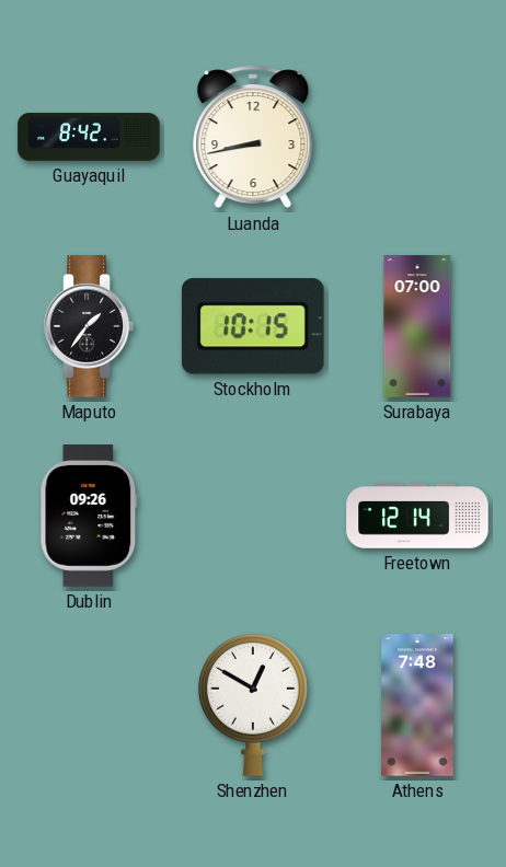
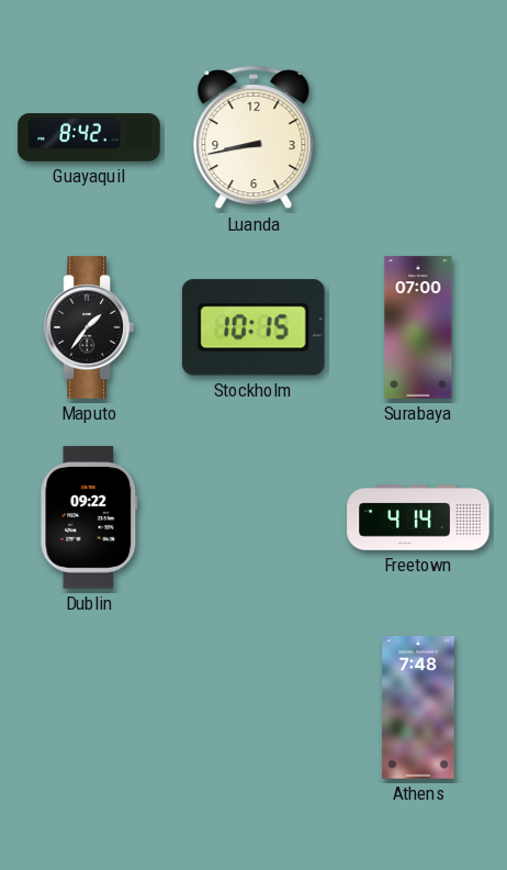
Dublin: 09:26 -> 09:22
Freetown: 12:14 -> 4:14
Shenzhen: 12:50 -> none
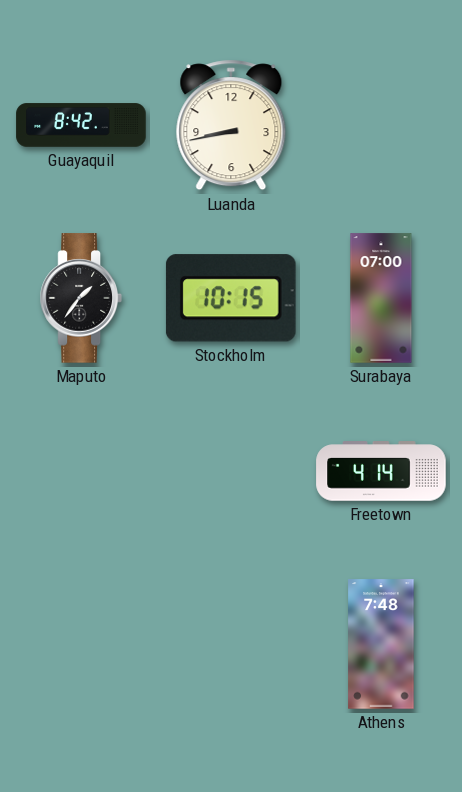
Dublin: 09:22 -> none
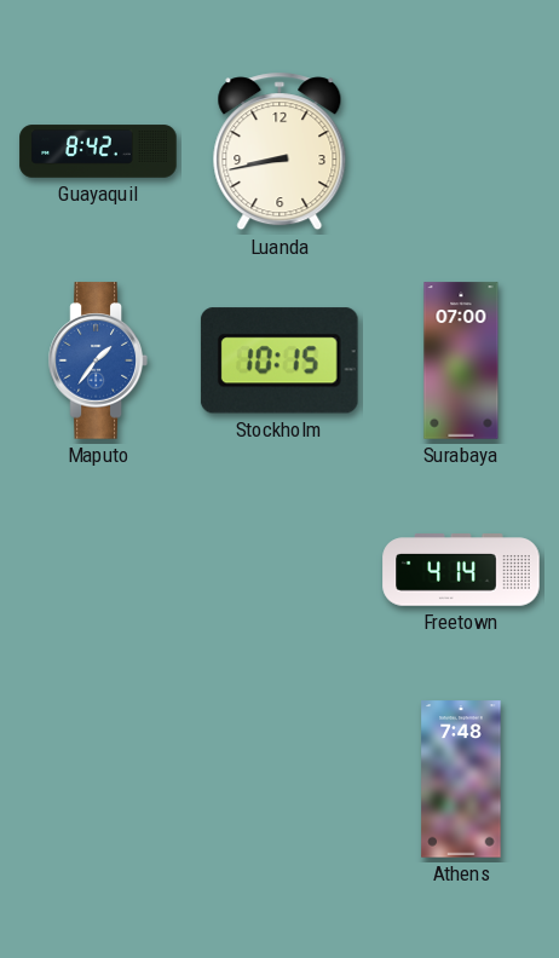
Maputo dial: black -> blue
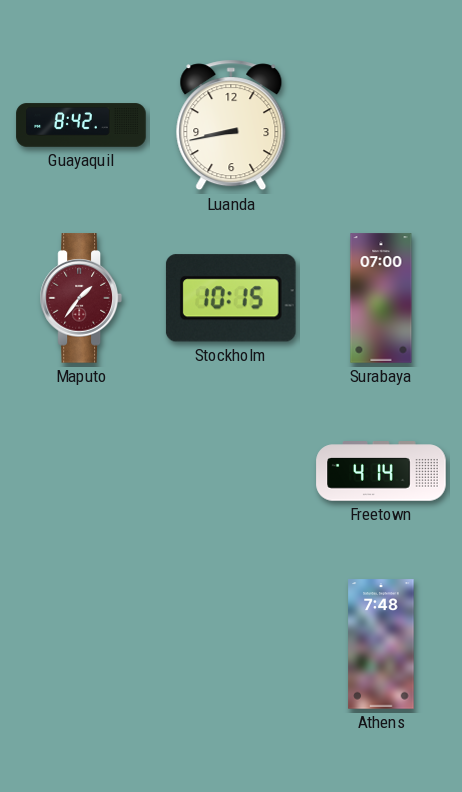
Maputo dial: blue -> burgundy
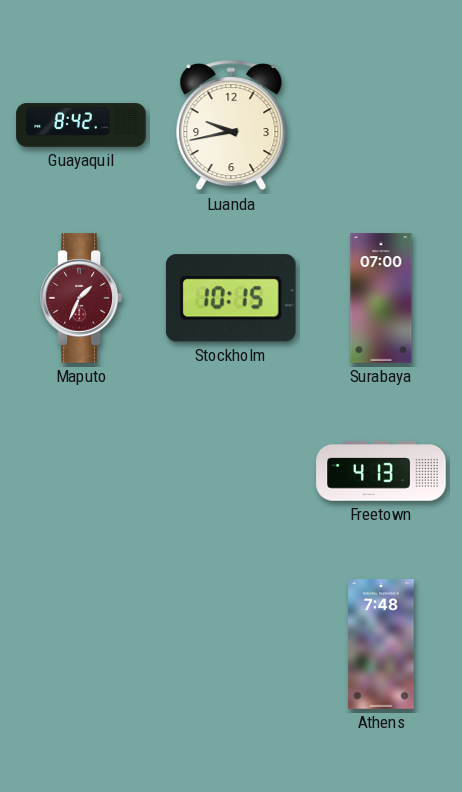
Luanda: 8:43 -> 9:43
Maputo: 1:36 -> 1:34
Freetown: 4:14 -> 4:13
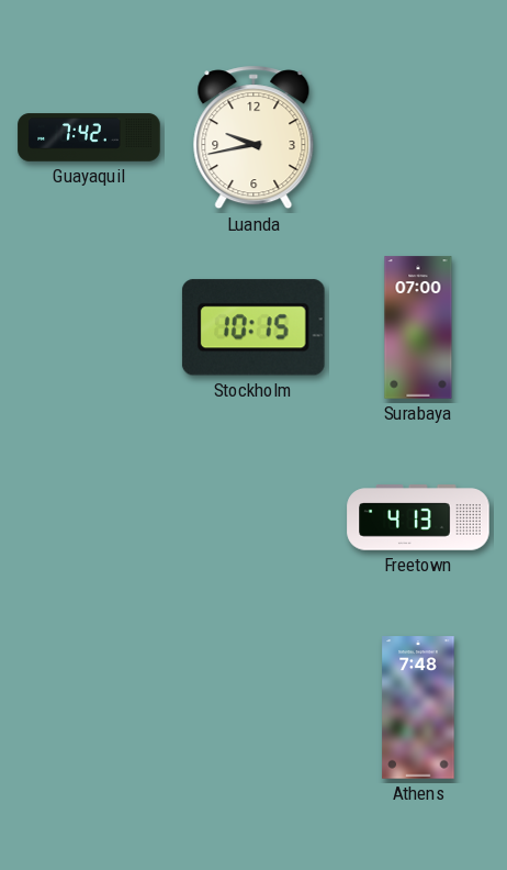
Guayaquil: 8:42 -> 7:42
Maputo: 1:34 -> none
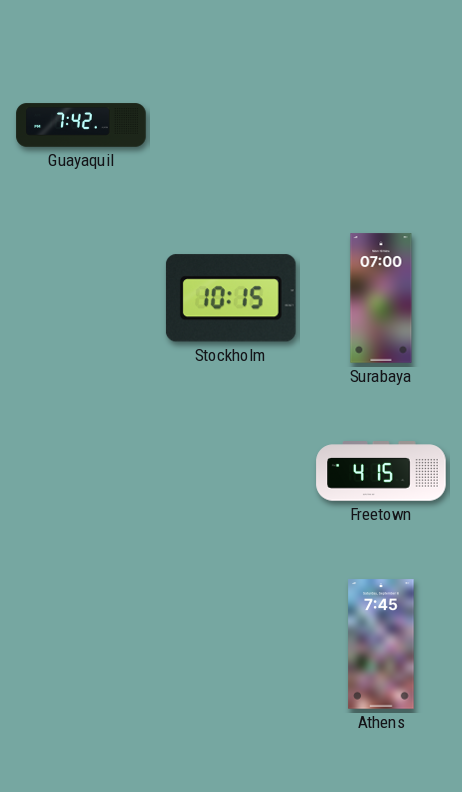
Luanda: 9:43 -> none
Freetown: 4:13 -> 4:15
Athens: 7:48 -> 7:45
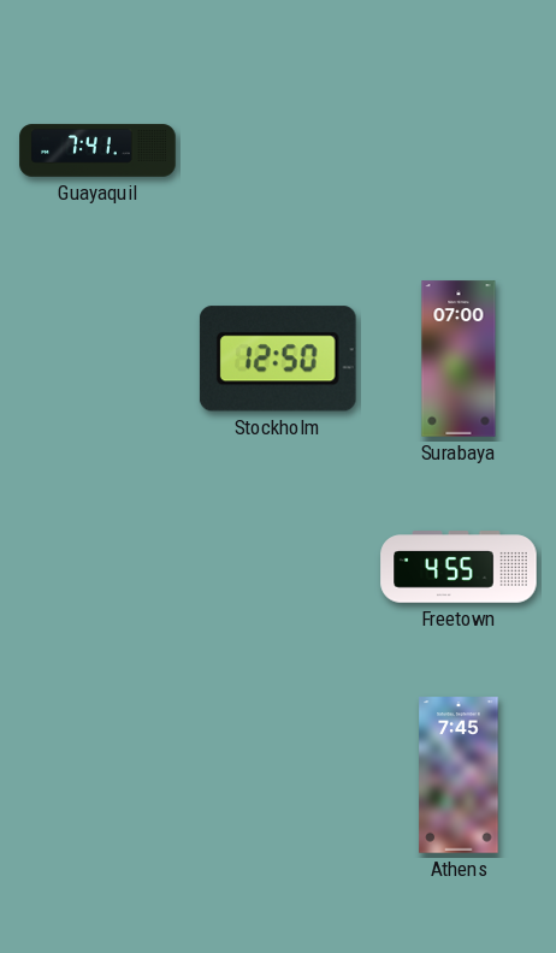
Guayaquil: 7:42 -> 7:41
Stockholm: 10:15 -> 12:50
Freetown: 4:15 -> 4:55
